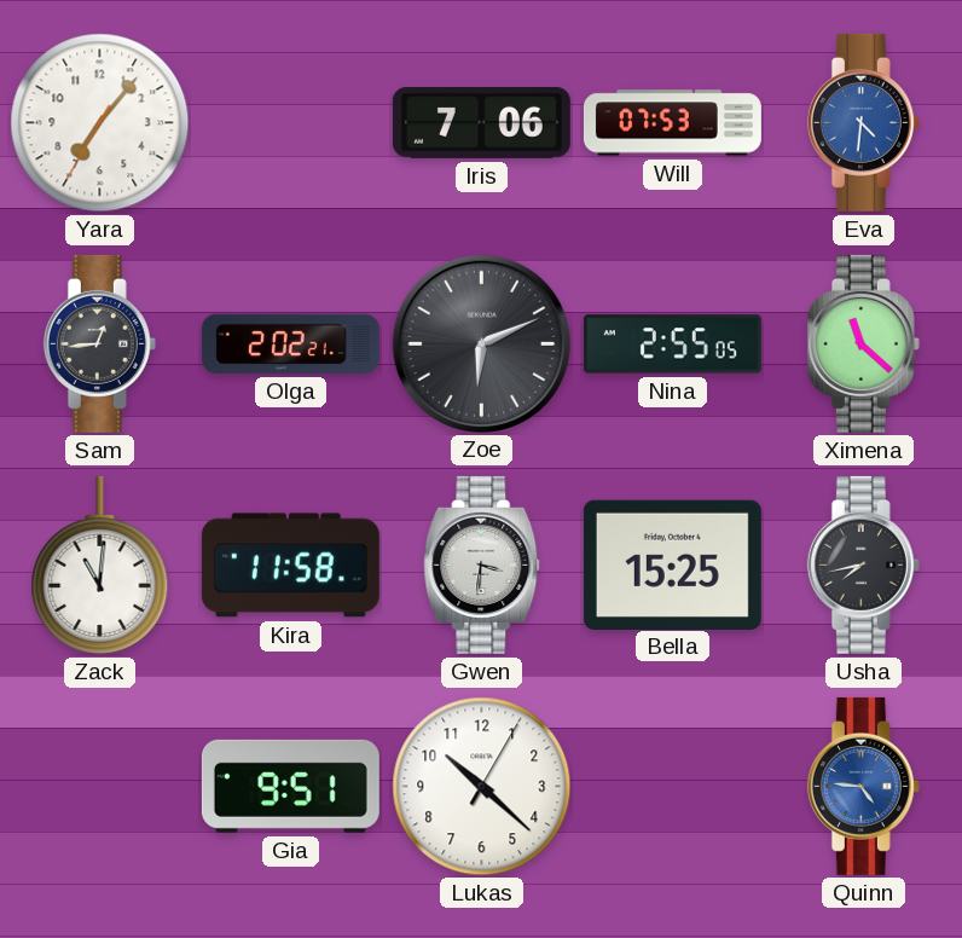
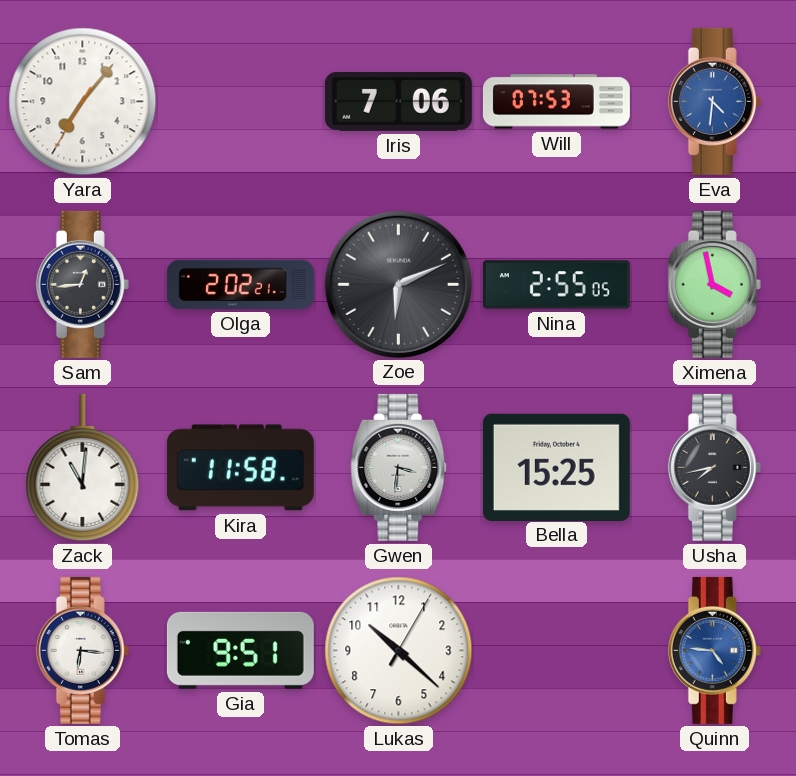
Ximena: 11:22 -> 3:58
Tomas: none -> 6:16
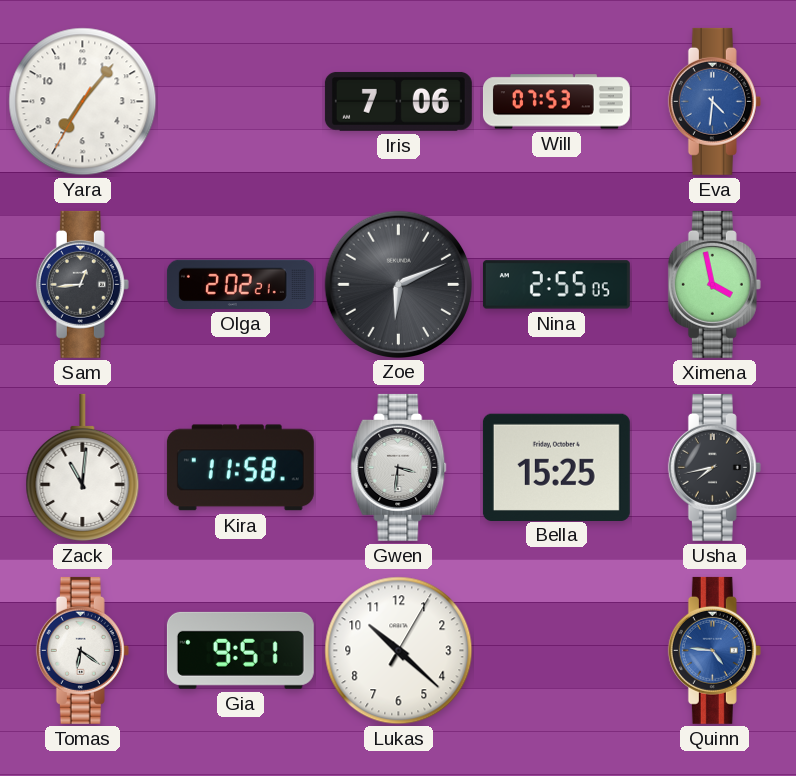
Tomas: 6:16 -> 6:21
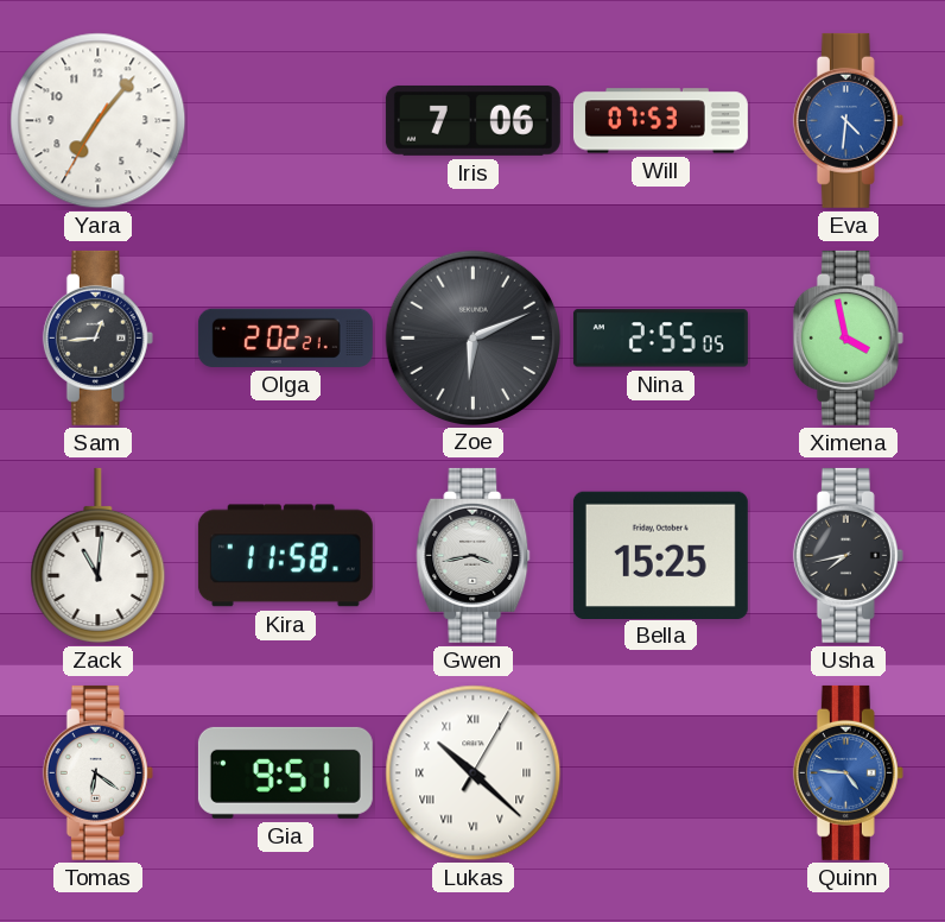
Gwen: 3:31 -> 3:43
Lukas numerals: Arabic -> Roman
